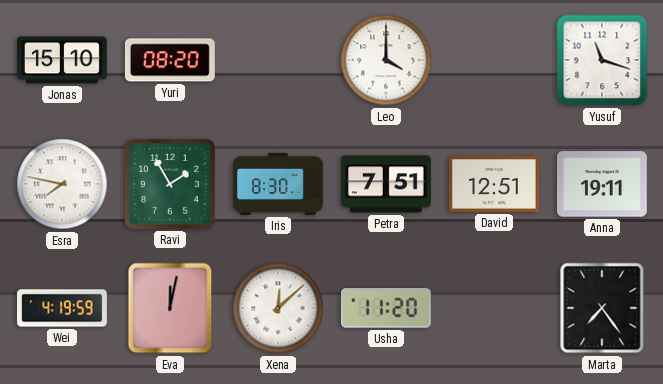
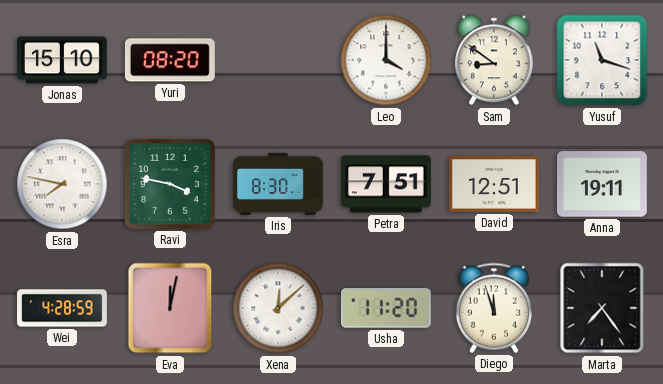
Sam: none -> 8:51
Ravi: 1:55 -> 3:47
Wei: 4:19 -> 4:28
Diego: none -> 11:57
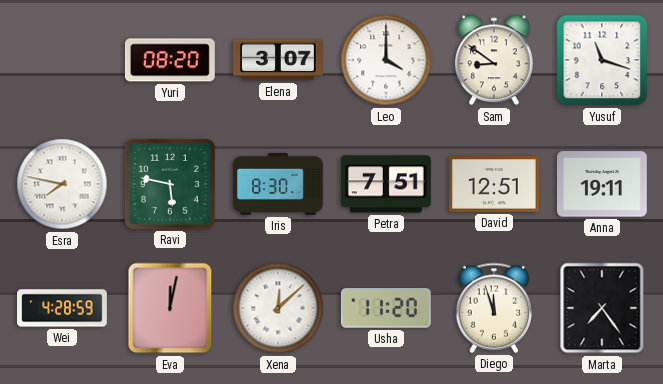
Jonas: 15:10 -> none
Elena: none -> 3:07
Ravi: 3:47 -> 5:47
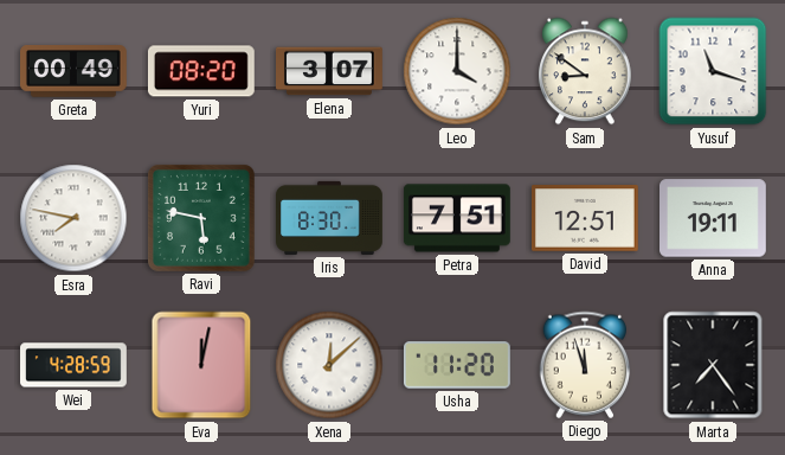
Greta: none -> 00:49
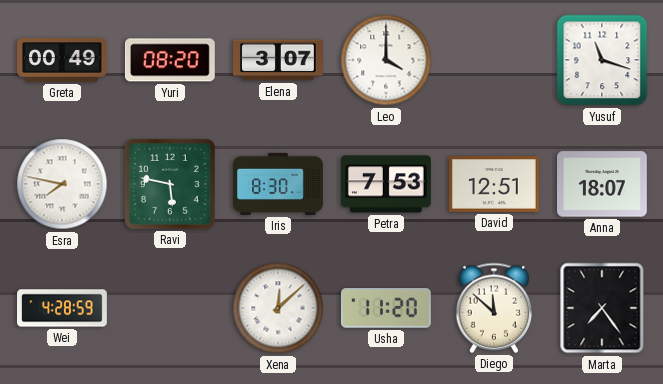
Sam: 8:51 -> none
Petra: 7:51 -> 7:53
Anna: 19:11 -> 18:07
Eva: 12:02 -> none
Diego: 11:57 -> 11:52
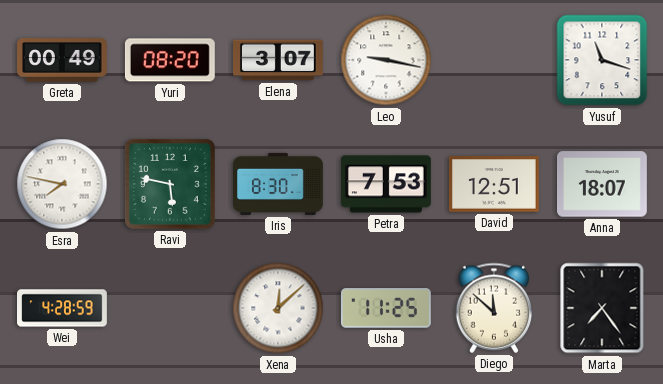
Leo: 4:00 -> 9:17
Usha: 11:20 -> 11:25
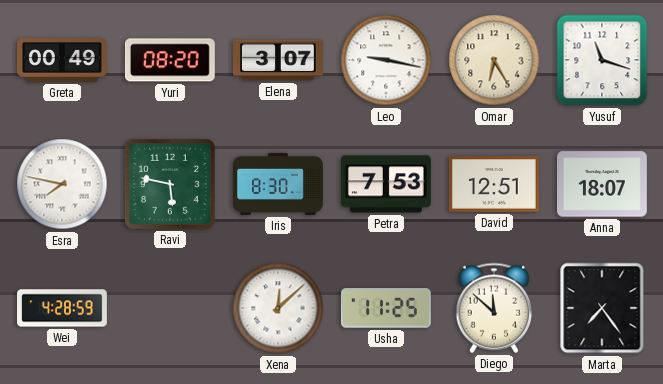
Omar: none -> 6:25
